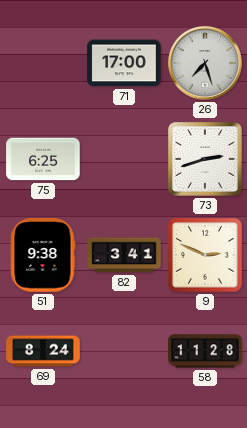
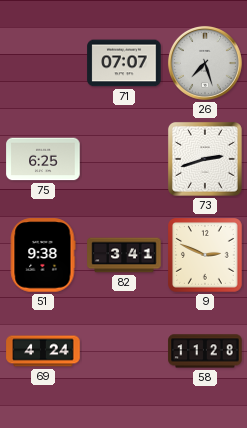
71: 17:00 -> 07:07
69: 8:24 -> 4:24
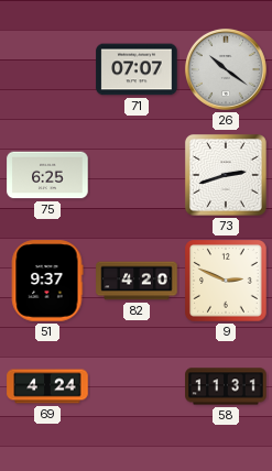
26: 7:27 -> 10:21
51: 9:38 -> 9:37
82: 3:41 -> 4:20
58: 11:28 -> 11:31
